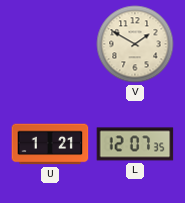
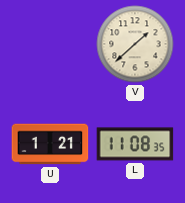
V: 1:50 -> 1:38
L: 12:07 -> 11:08
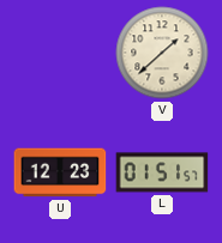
U: 1:21 -> 12:23
L: 11:08 -> 01:51
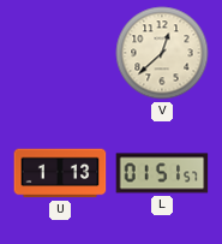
V: 1:38 -> 12:38
U: 12:23 -> 1:13
